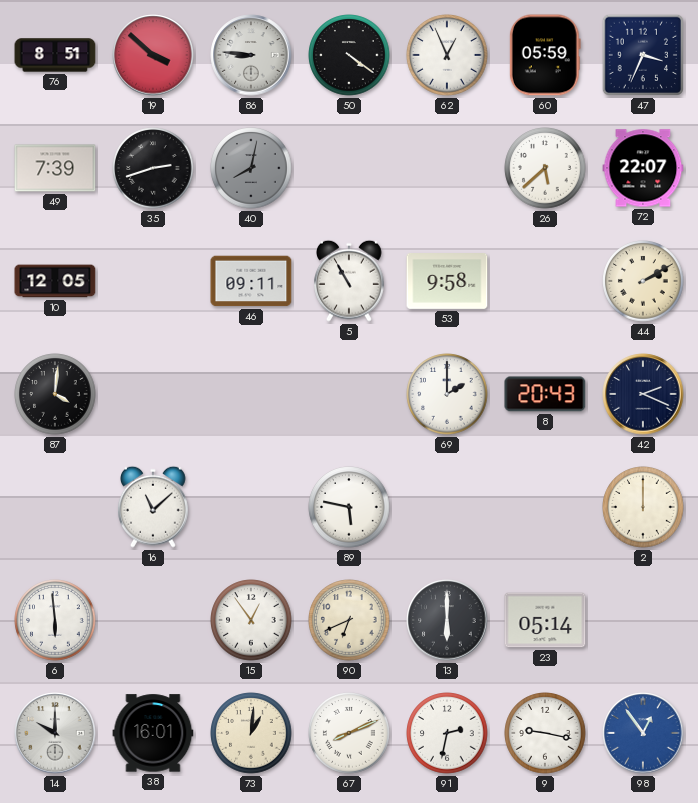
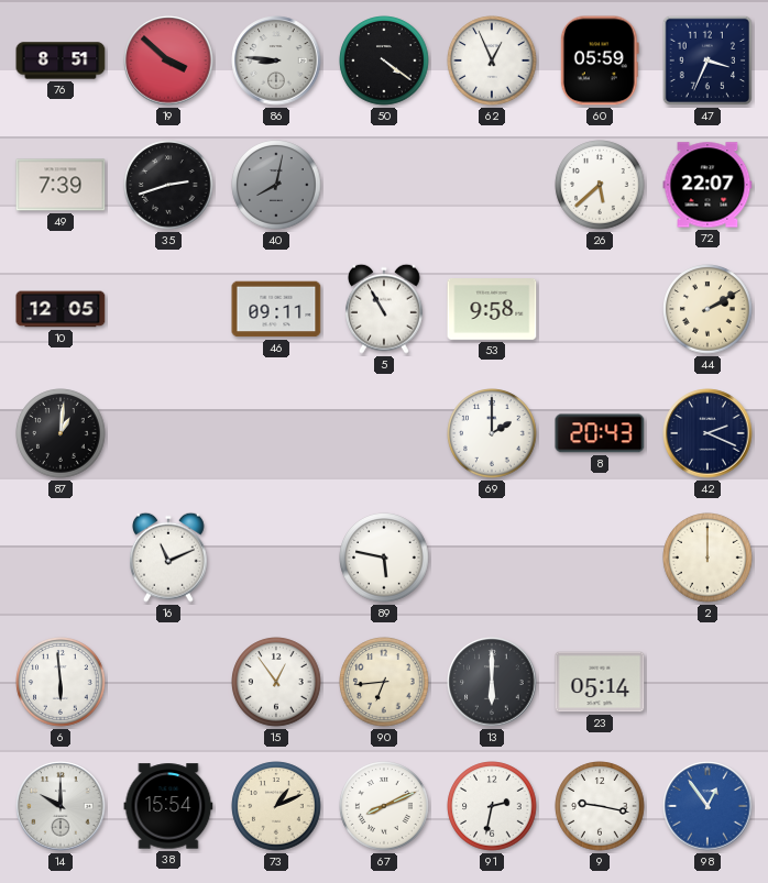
87: 4:01 -> 1:01
16: 11:08 -> 11:11
90: 6:41 -> 6:44
38: 16:01 -> 15:54
73: 1:01 -> 1:11
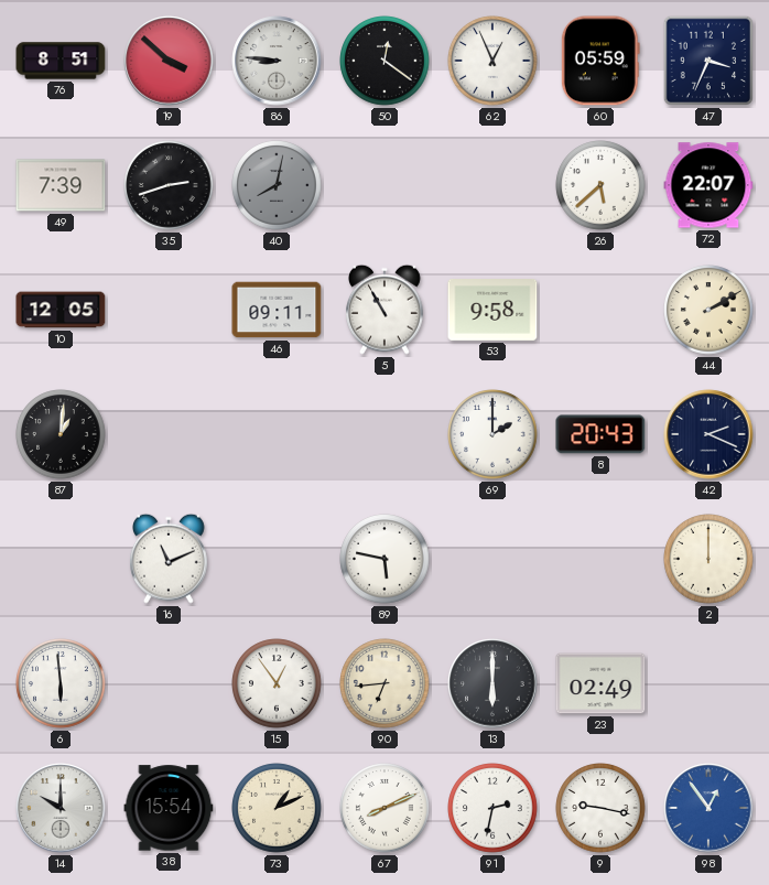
50: 4:21 -> 12:21
23: 05:14 -> 02:49
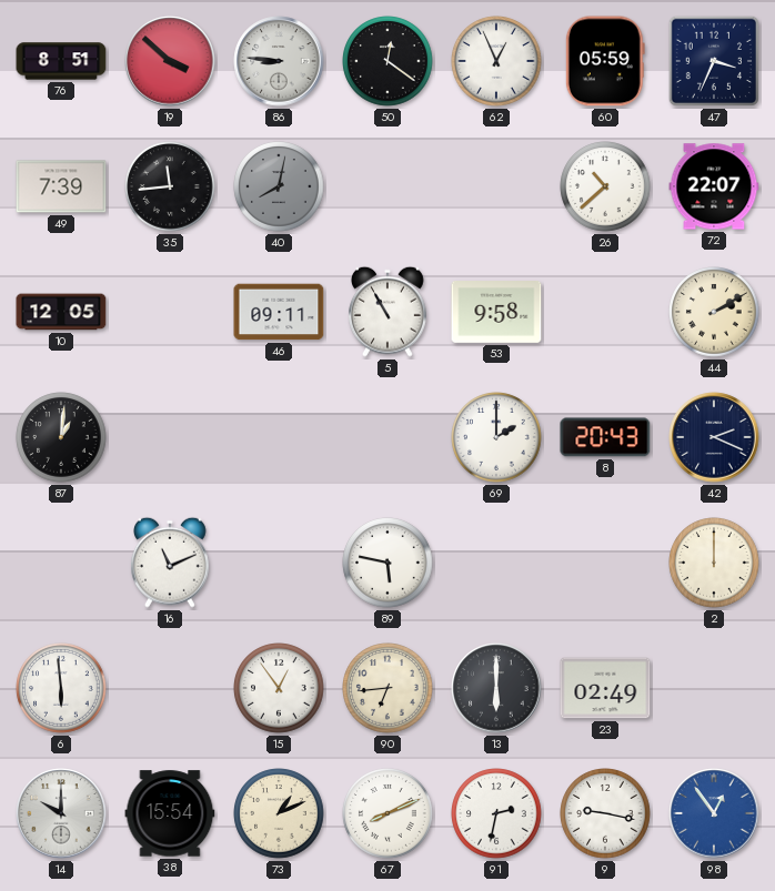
35: 2:42 -> 11:44
26: 5:38 -> 10:38
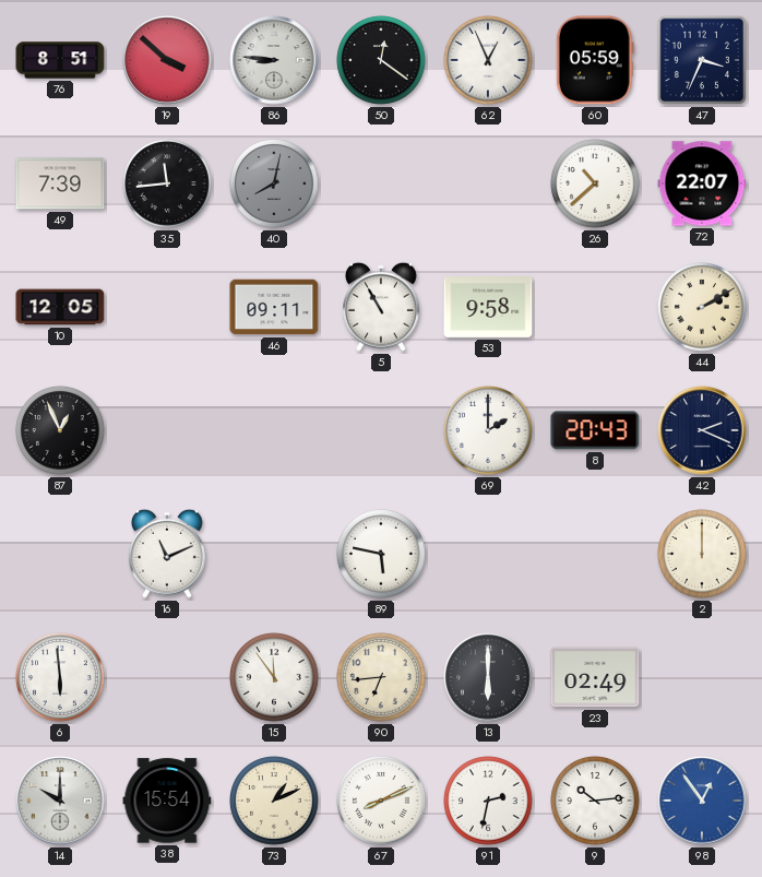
87: 1:01 -> 12:56
15: 12:54 -> 11:54
9: 9:17 -> 10:14
